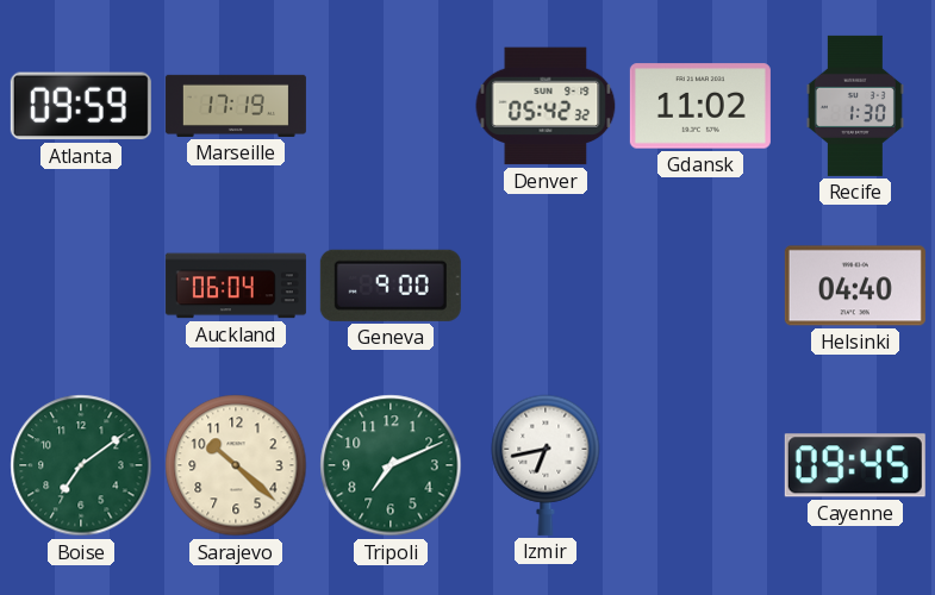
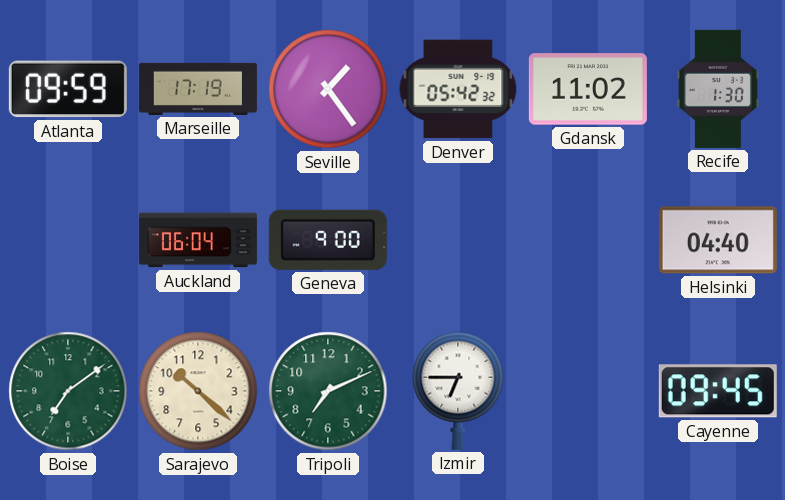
Seville: none -> 1:24
Izmir: 6:43 -> 6:45
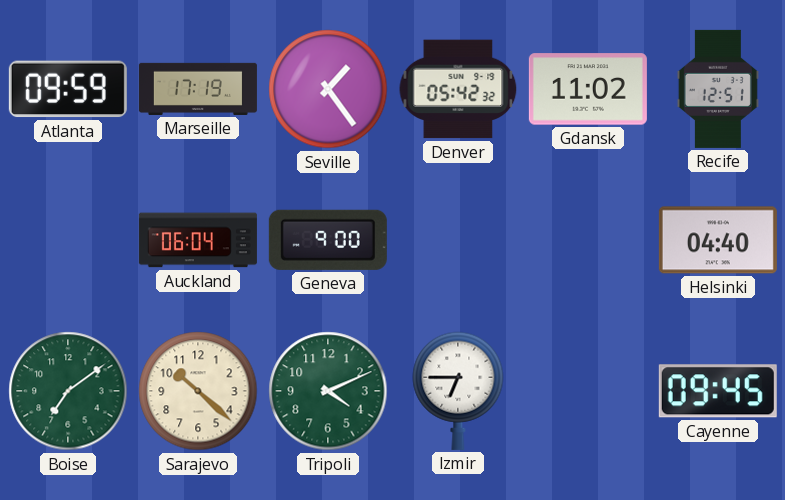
Recife: 1:30 -> 12:51
Tripoli: 7:11 -> 4:11
